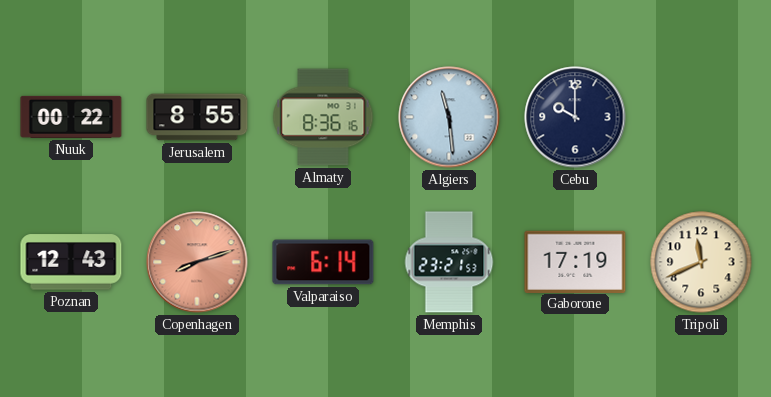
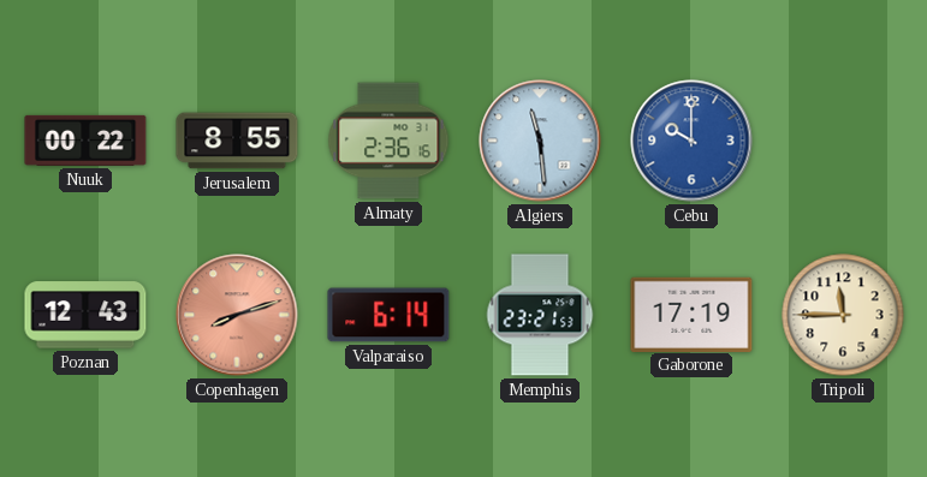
Almaty: 8:36 -> 2:36
Cebu dial: navy -> blue
Tripoli: 11:41 -> 11:45
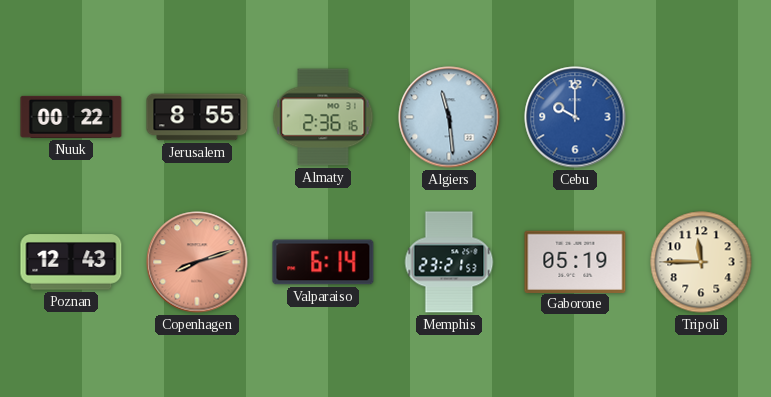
Gaborone: 17:19 -> 05:19
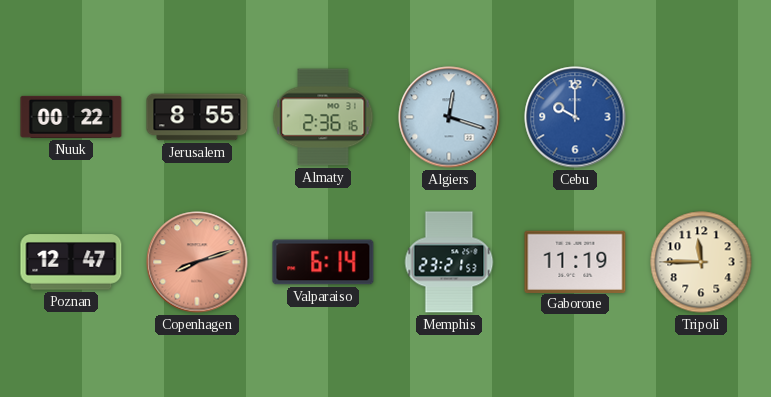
Algiers: 11:29 -> 12:18
Poznan: 12:43 -> 12:47
Gaborone: 05:19 -> 11:19
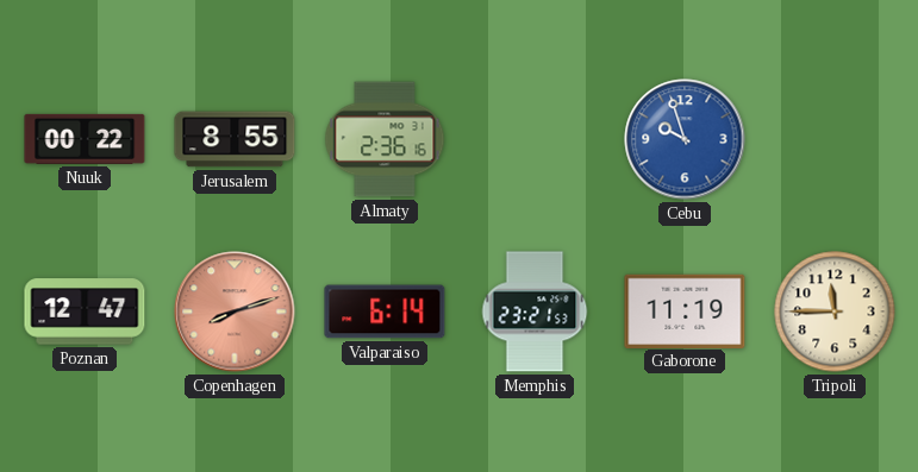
Algiers: 12:18 -> none
Cebu: 10:00 -> 9:57
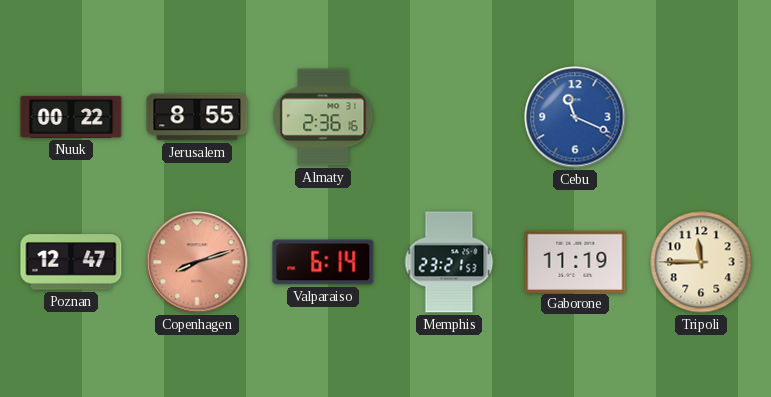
Cebu: 9:57 -> 11:19
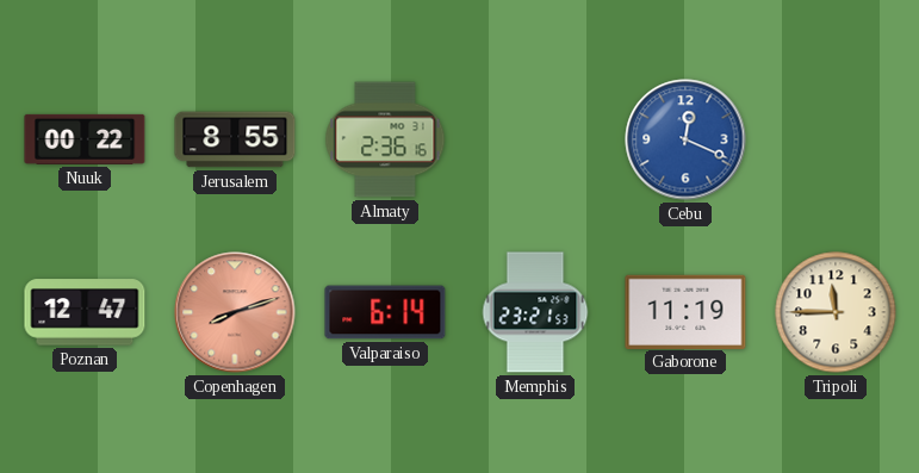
Cebu: 11:19 -> 12:19
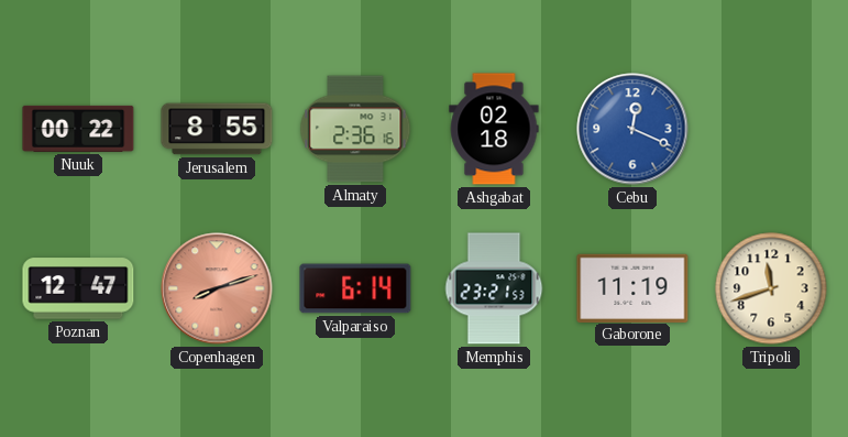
Ashgabat: none -> 02:18
Tripoli: 11:45 -> 11:42
